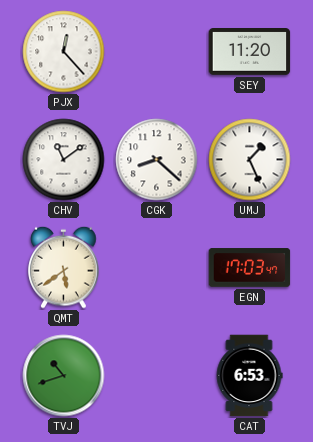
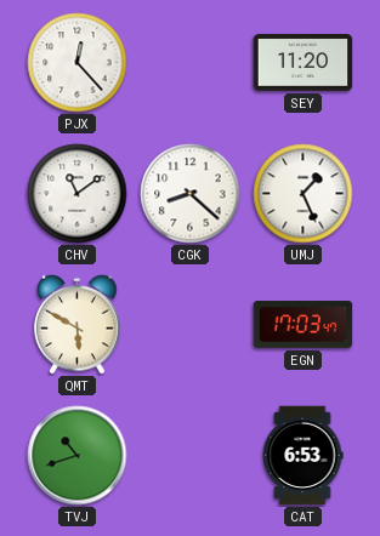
QMT: 5:39 -> 5:50
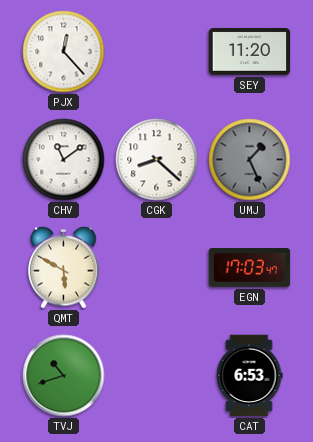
UMJ dial: white -> grey
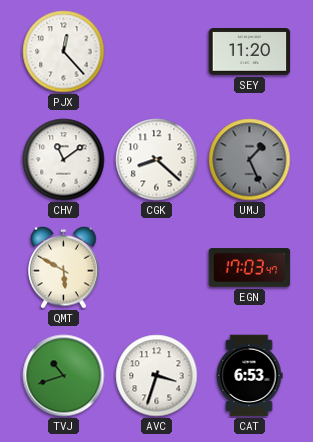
AVC: none -> 3:33
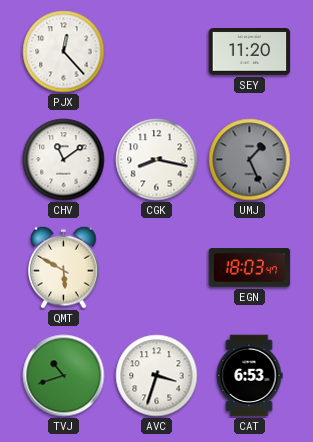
CGK: 8:22 -> 8:17
EGN: 17:03 -> 18:03
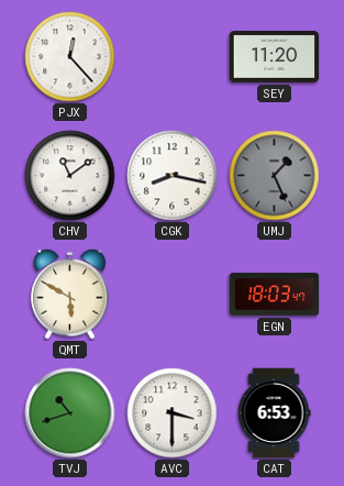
AVC: 3:33 -> 3:30
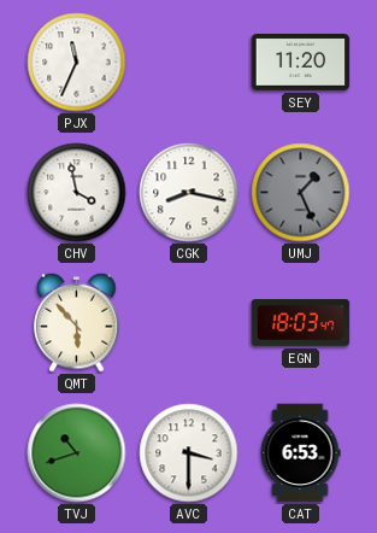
PJX: 12:23 -> 11:34
CHV: 11:09 -> 3:58
QMT: 5:50 -> 5:53
